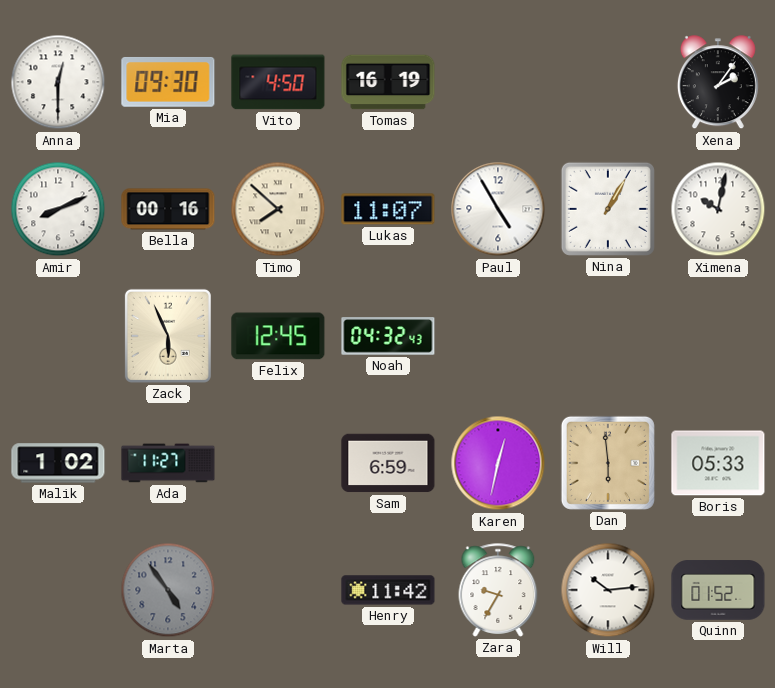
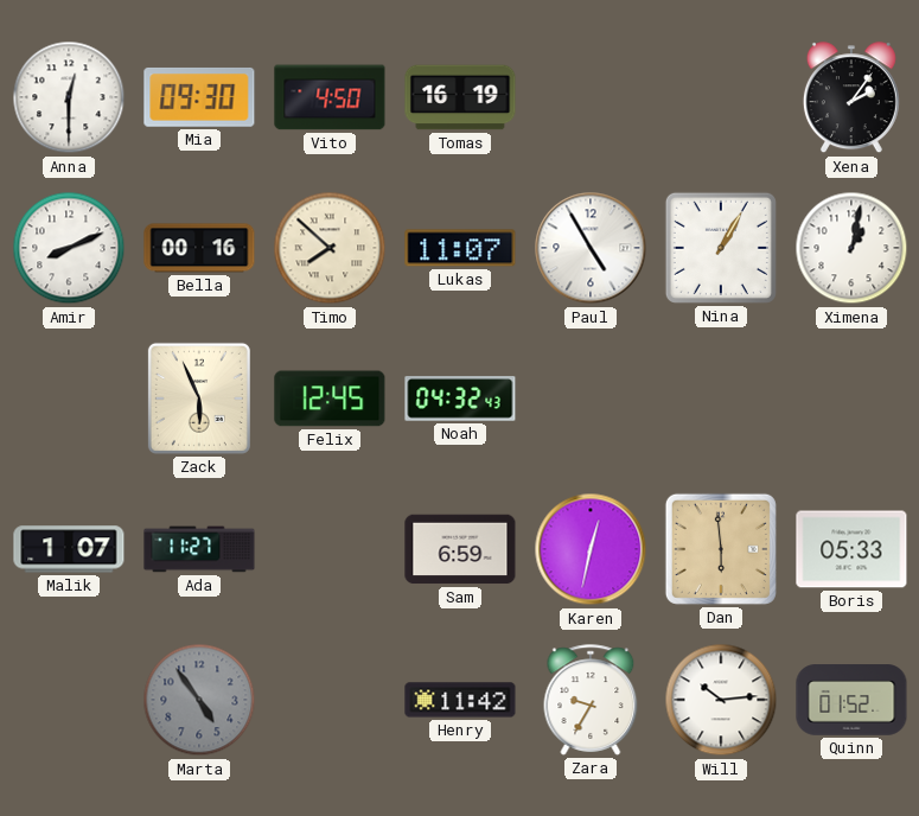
Ximena: 10:02 -> 1:02
Malik: 1:02 -> 1:07
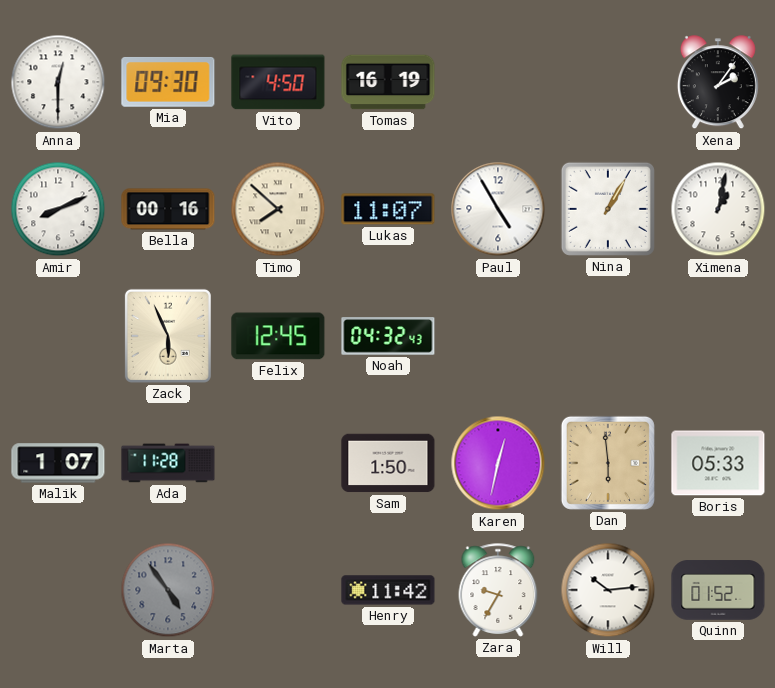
Ada: 11:27 -> 11:28
Sam: 6:59 -> 1:50
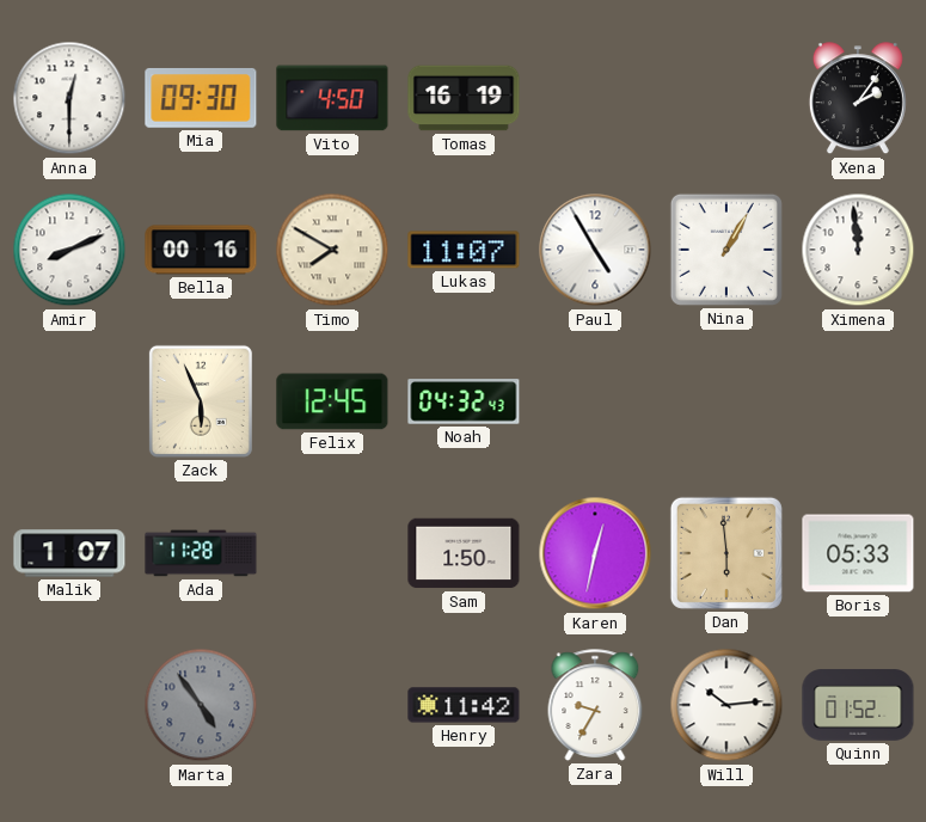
Timo: 7:52 -> 7:50
Ximena: 1:02 -> 11:59
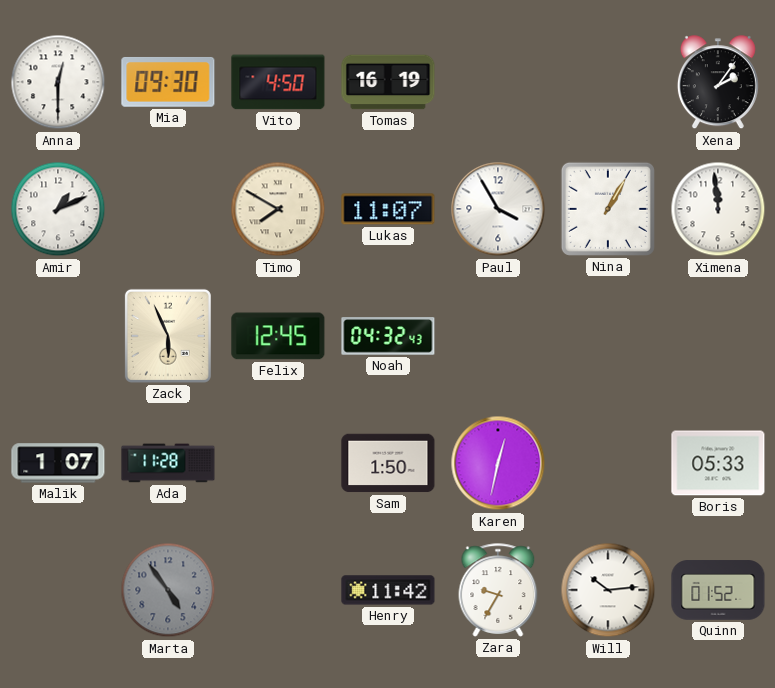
Amir: 8:11 -> 1:11
Bella: 00:16 -> none
Paul: 4:55 -> 3:55
Dan: 5:59 -> none
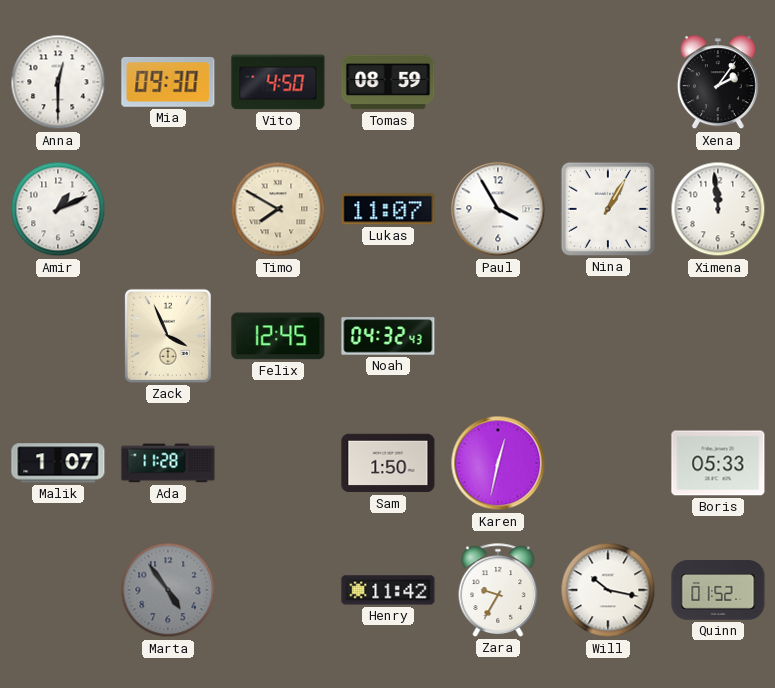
Tomas: 16:19 -> 08:59
Zack: 5:56 -> 3:56
Will: 10:14 -> 10:17
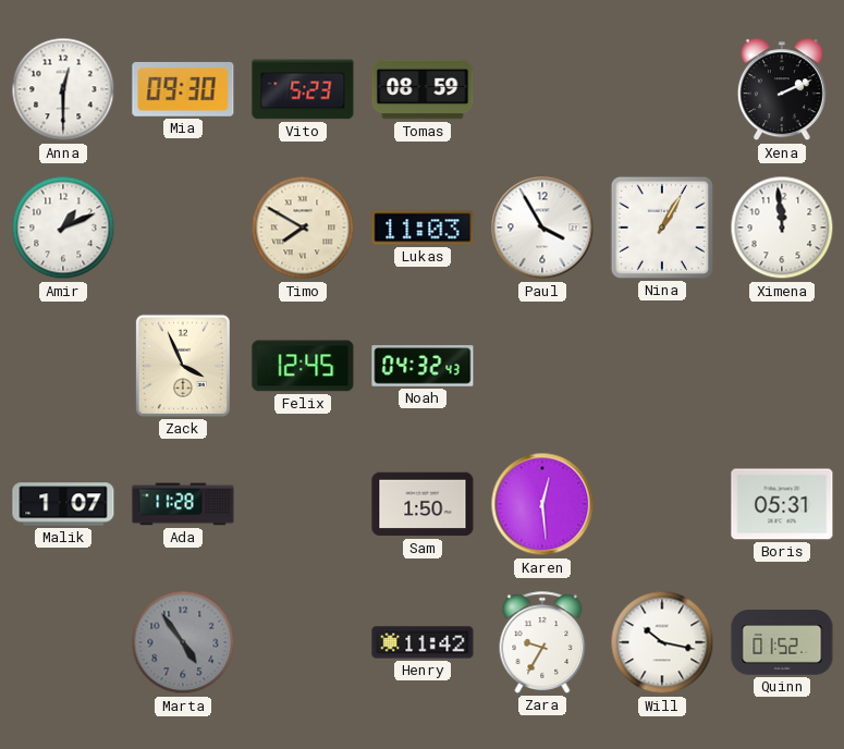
Vito: 4:50 -> 5:23
Xena: 2:06 -> 2:11
Lukas: 11:07 -> 11:03
Karen: 12:32 -> 12:29
Boris: 05:33 -> 05:31
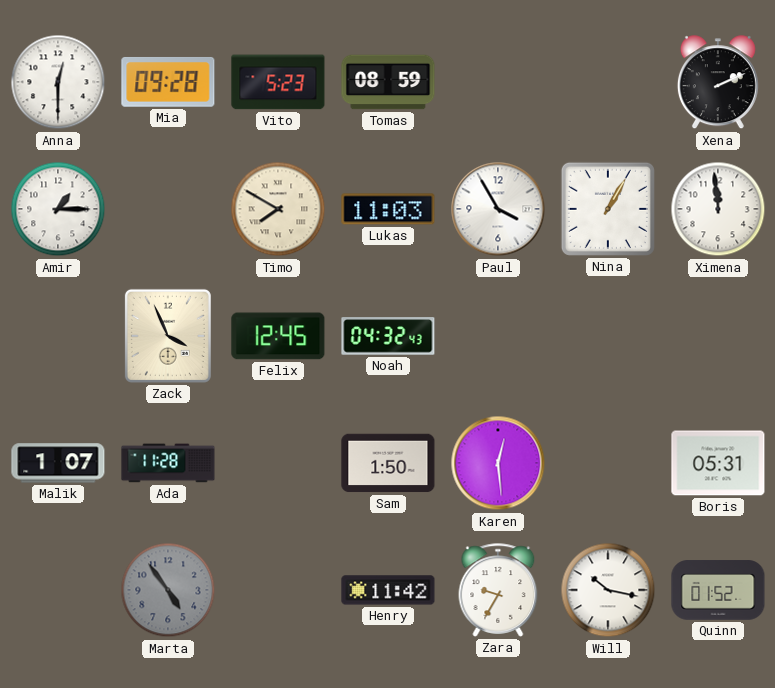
Mia: 09:30 -> 09:28
Amir: 1:11 -> 1:15
